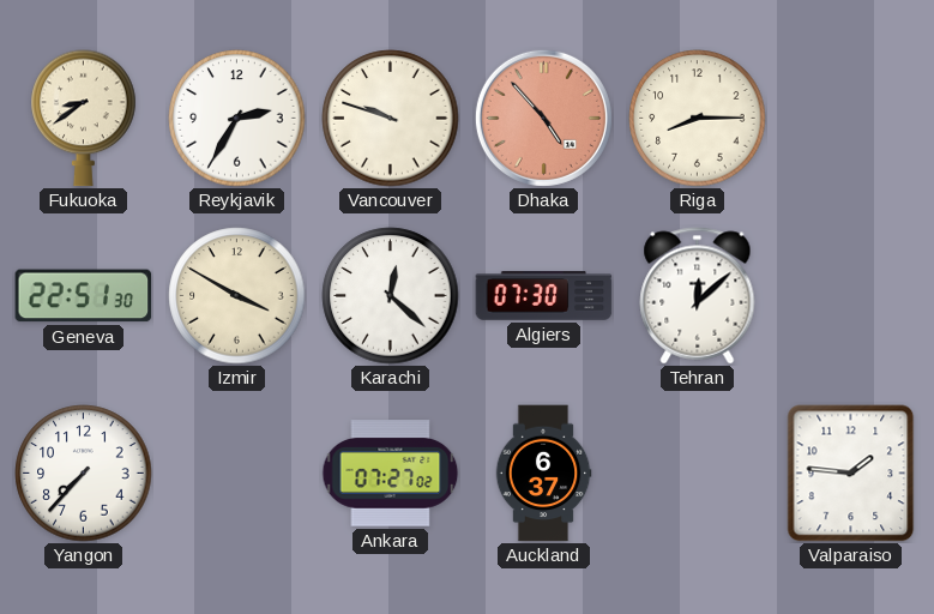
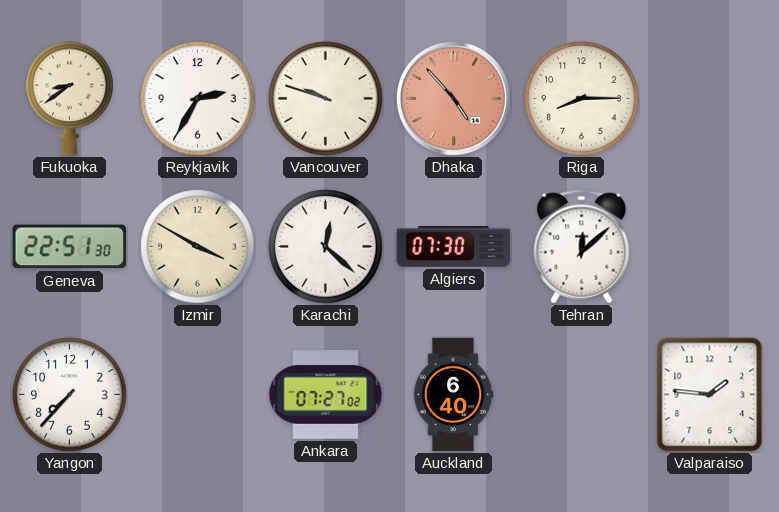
Auckland: 6:37 -> 6:40
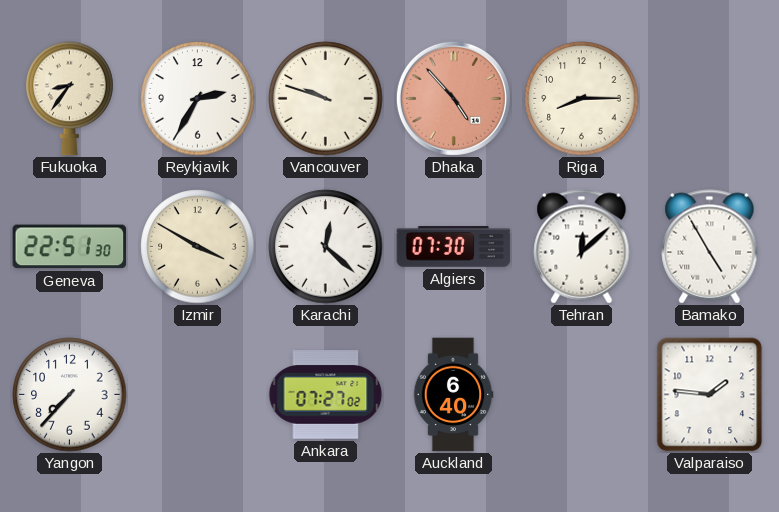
Fukuoka: 8:39 -> 8:36
Bamako: none -> 4:55
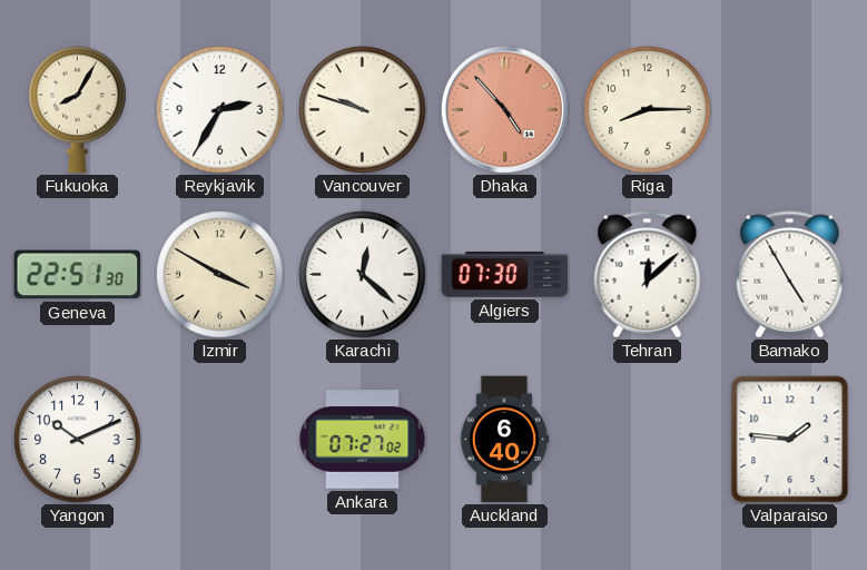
Fukuoka: 8:36 -> 8:05
Yangon: 7:37 -> 10:11
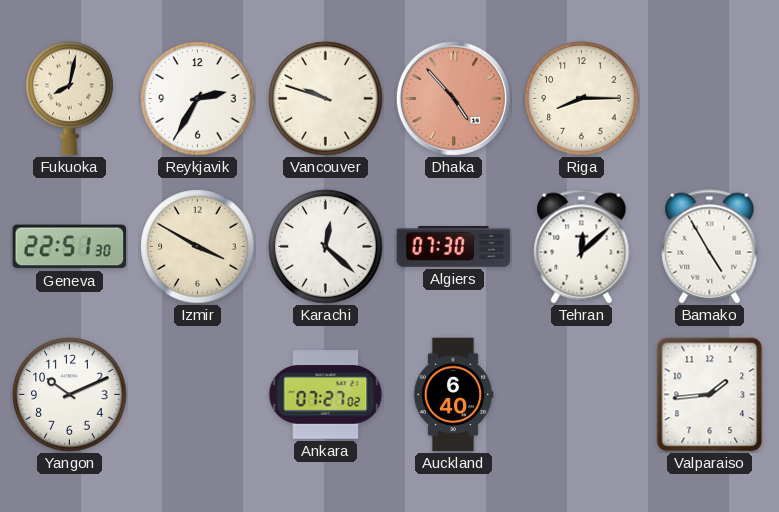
Fukuoka: 8:05 -> 8:02
Valparaiso: 1:46 -> 1:44
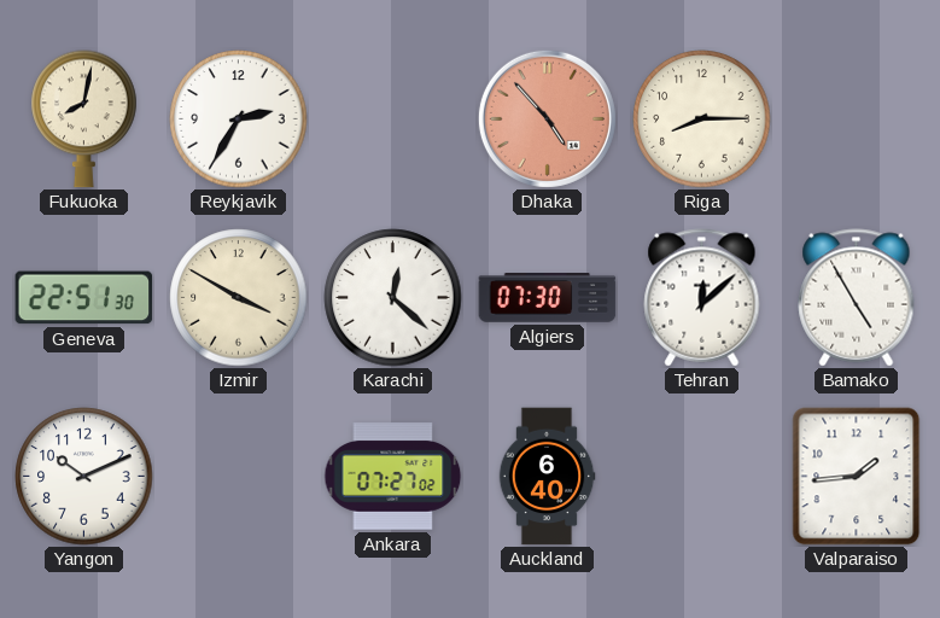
Vancouver: 9:48 -> none
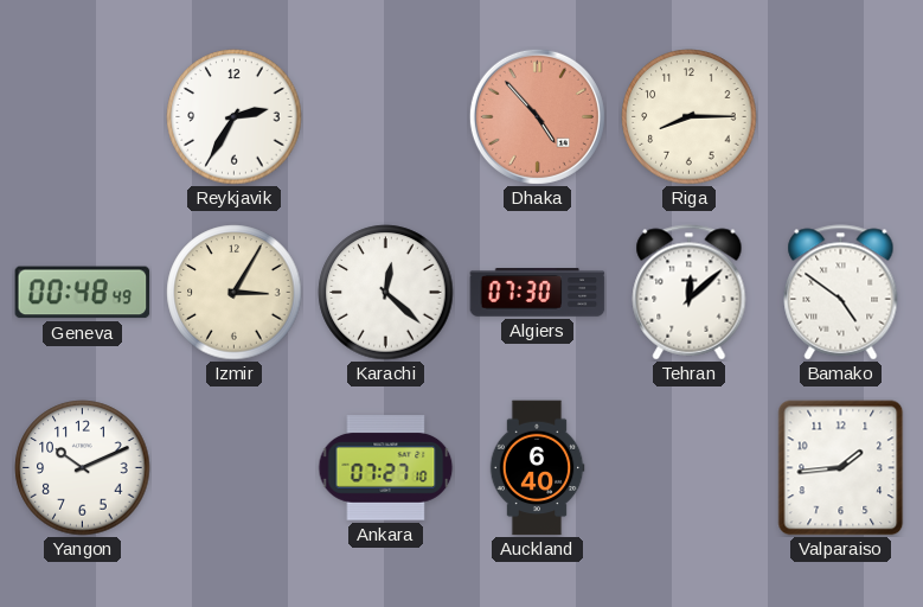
Fukuoka: 8:02 -> none
Geneva: 22:51 -> 00:48
Izmir: 3:50 -> 3:05
Bamako: 4:55 -> 4:51
Ankara: 07:27:02 -> 07:27:10
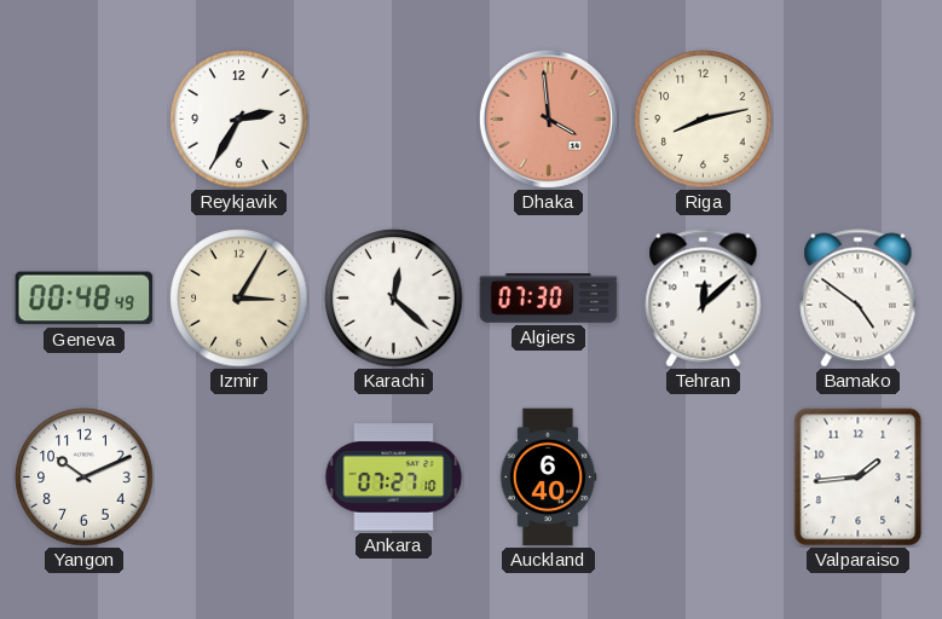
Dhaka: 4:53 -> 3:59
Riga: 8:15 -> 8:13
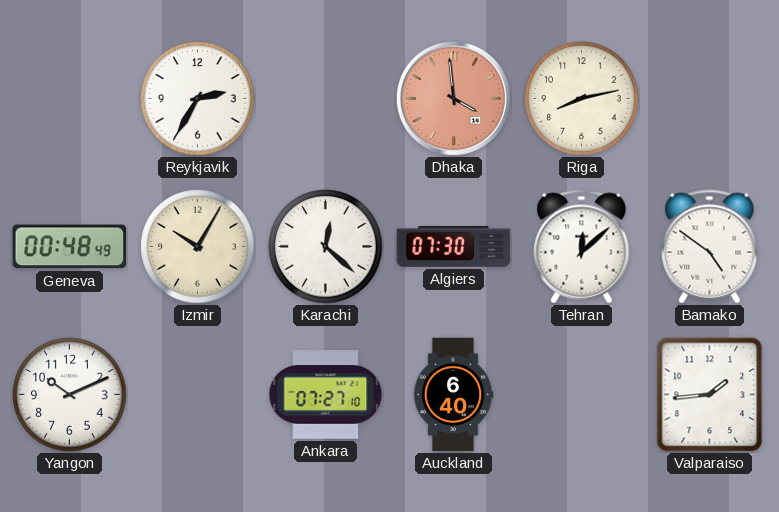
Izmir: 3:05 -> 10:05
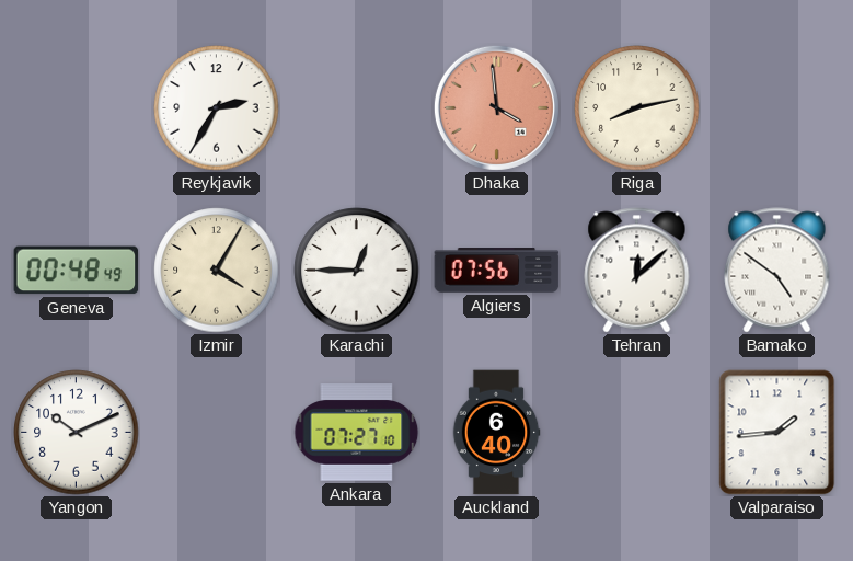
Izmir: 10:05 -> 4:05
Karachi: 12:22 -> 12:45
Algiers: 07:30 -> 07:56
